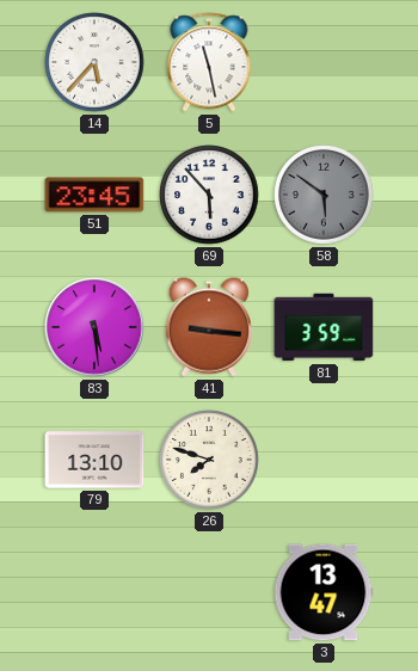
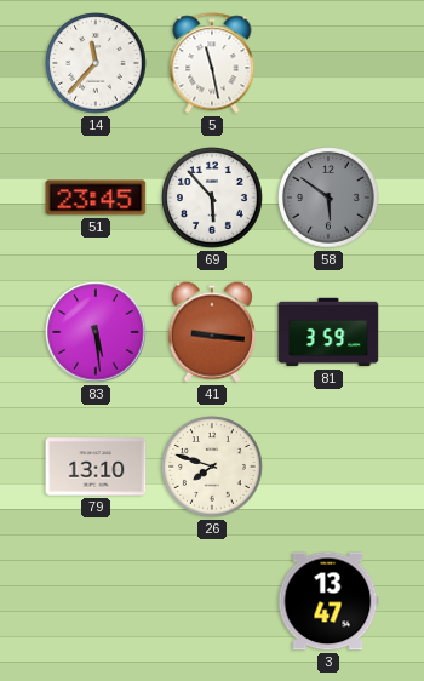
14: 5:37 -> 11:37
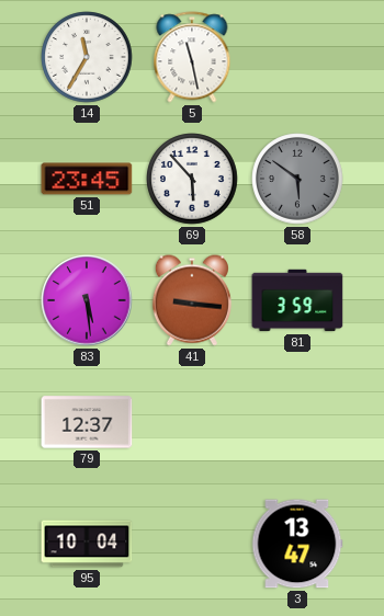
14: 11:37 -> 11:35
79: 13:10 -> 12:37
26: 7:48 -> none
95: none -> 10:04
